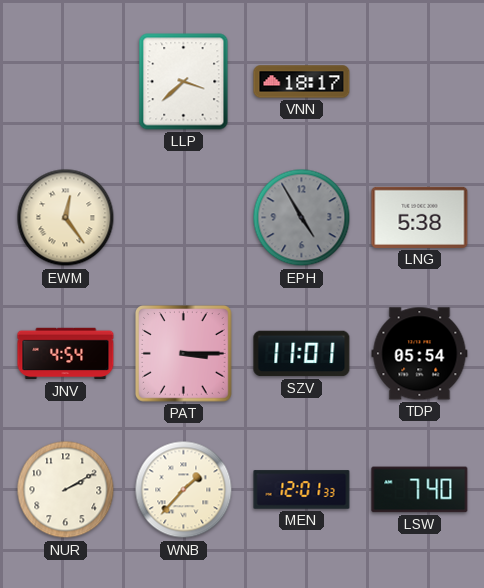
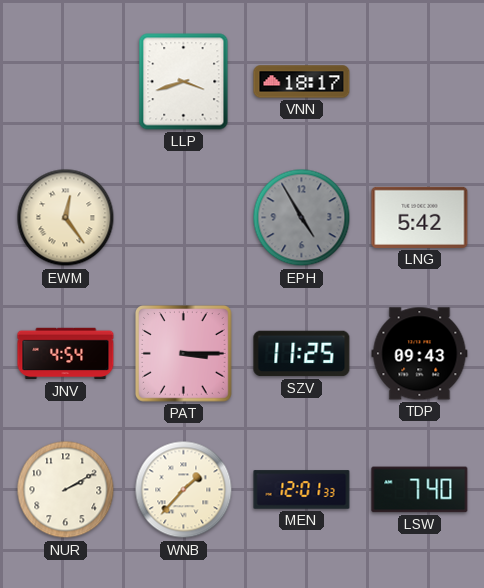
LLP: 3:38 -> 3:42
LNG: 5:38 -> 5:42
SZV: 11:01 -> 11:25
TDP: 05:54 -> 09:43
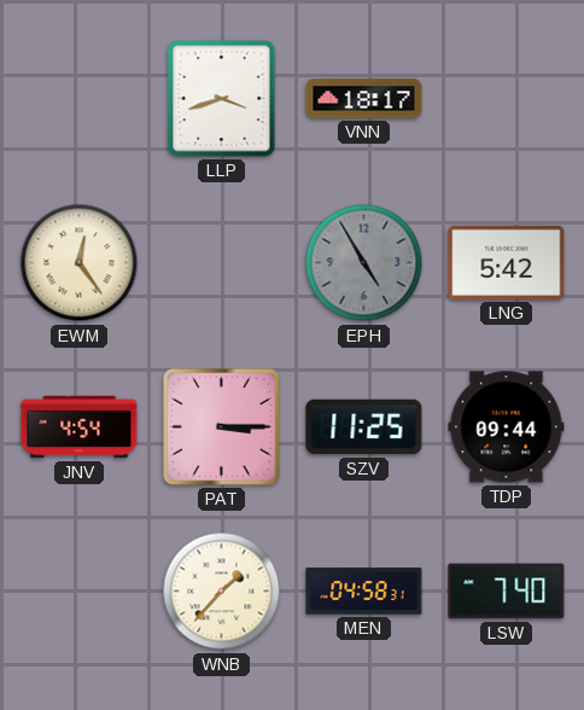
TDP: 09:43 -> 09:44
NUR: 2:10 -> none
MEN: 12:01 -> 04:58
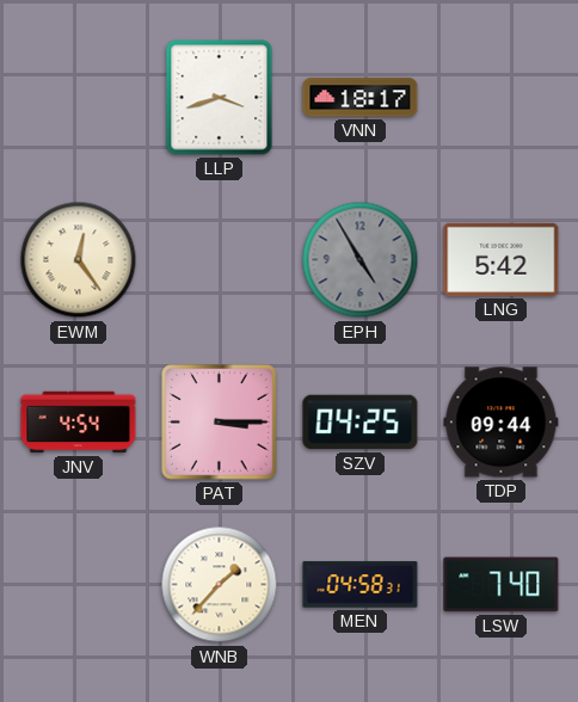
SZV: 11:25 -> 04:25
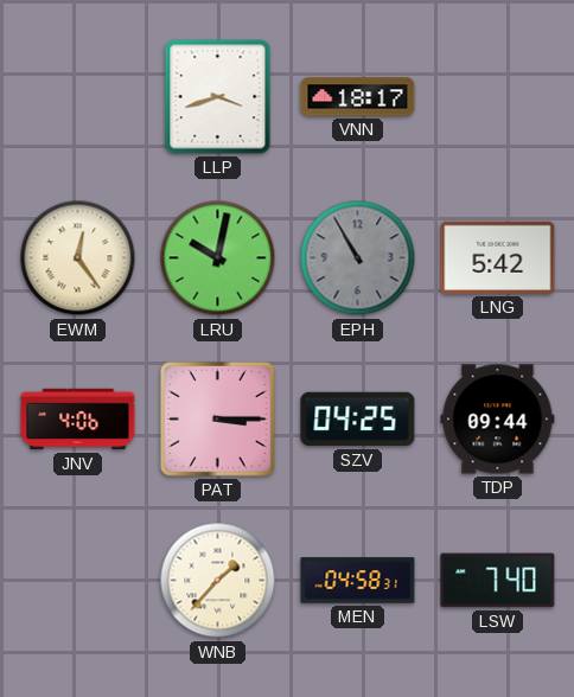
LRU: none -> 10:02
EPH: 4:55 -> 10:55
JNV: 4:54 -> 4:06
